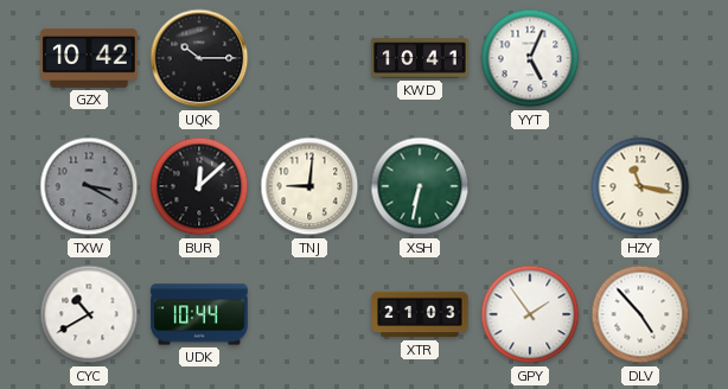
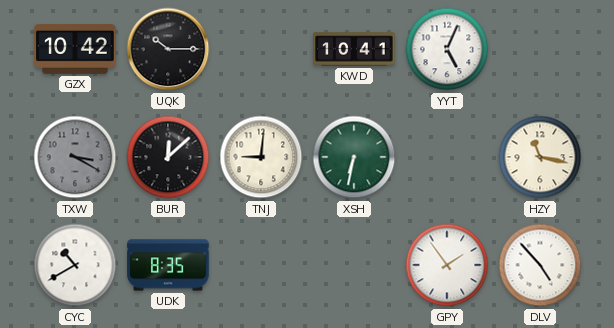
UDK: 10:44 -> 8:35
XTR: 21:03 -> none
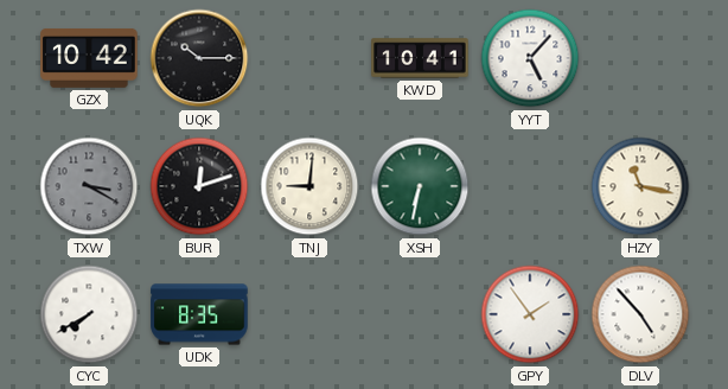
YYT: 5:04 -> 5:07
BUR: 12:08 -> 12:12
CYC: 10:40 -> 7:40
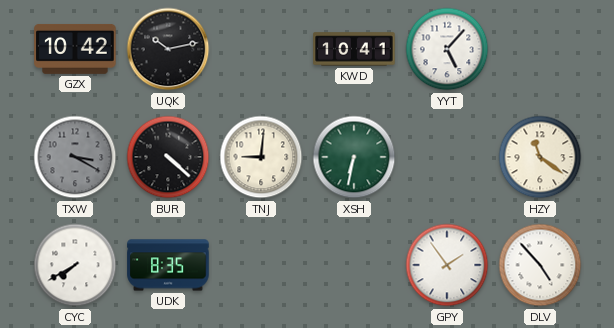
UQK: 10:15 -> 10:13
BUR: 12:12 -> 4:22
HZY: 11:17 -> 11:21
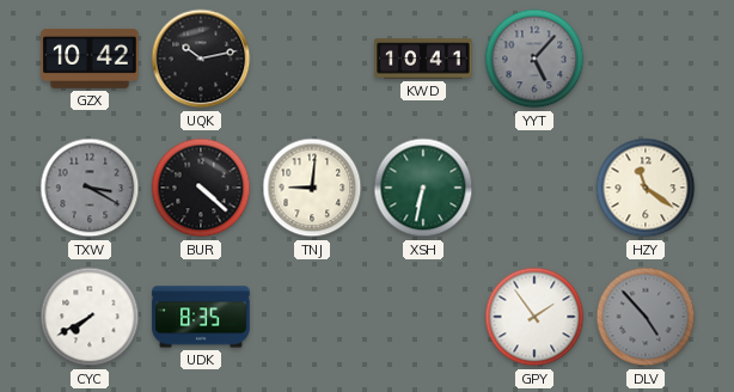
YYT dial: white -> grey
DLV dial: white -> grey
